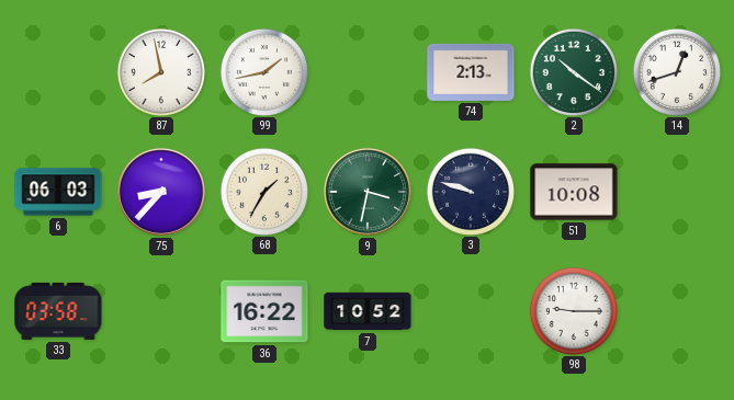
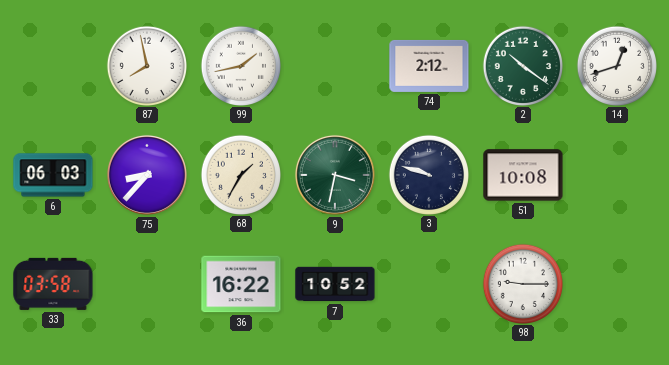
74: 2:13 -> 2:12
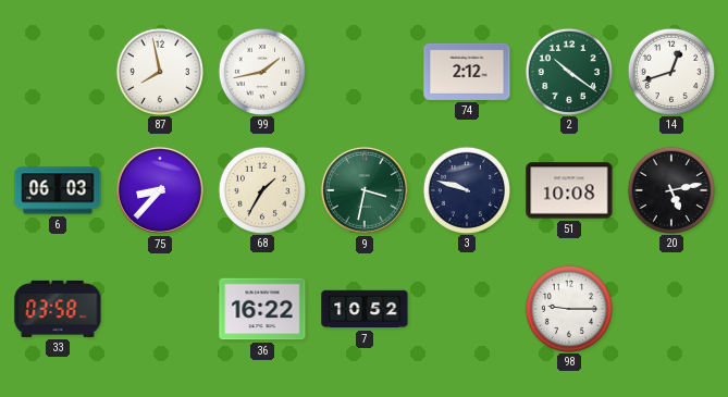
20: none -> 5:13
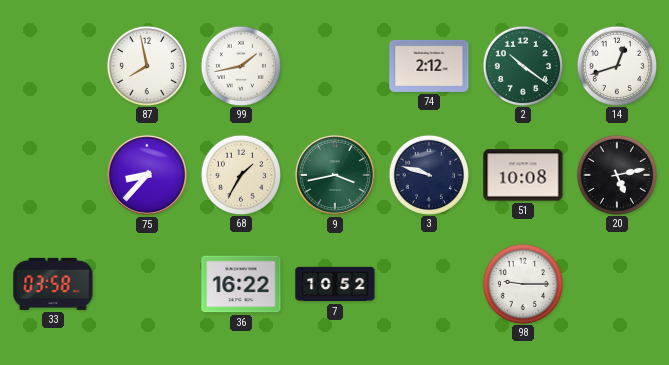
6: 06:03 -> none
9: 3:32 -> 3:43
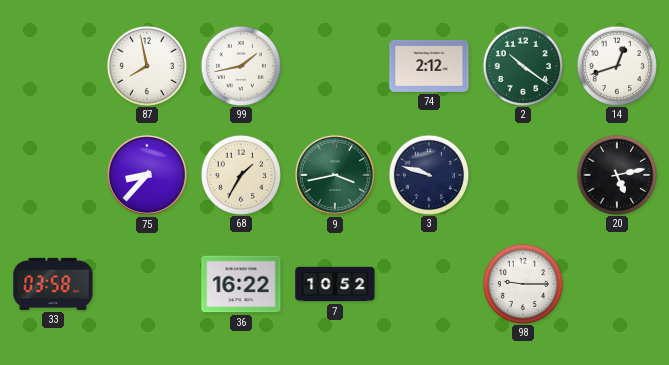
51: 10:08 -> none
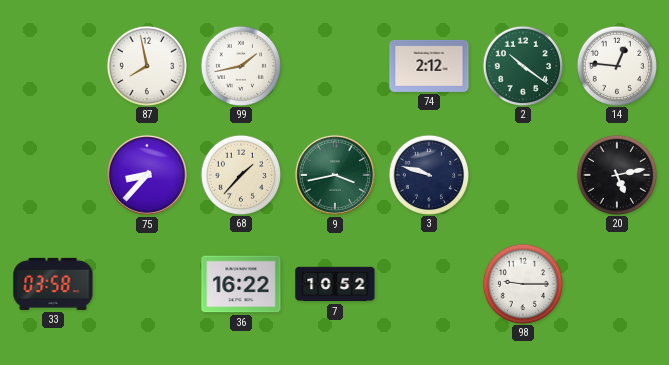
14: 12:42 -> 12:46
68: 1:35 -> 1:37
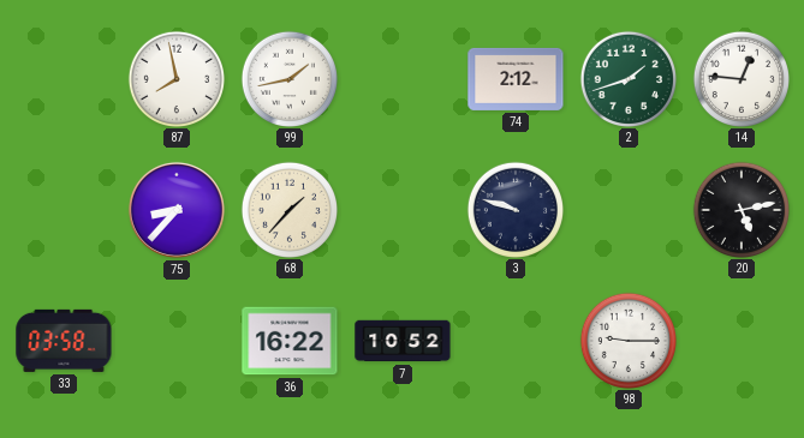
2: 10:21 -> 1:42
9: 3:43 -> none
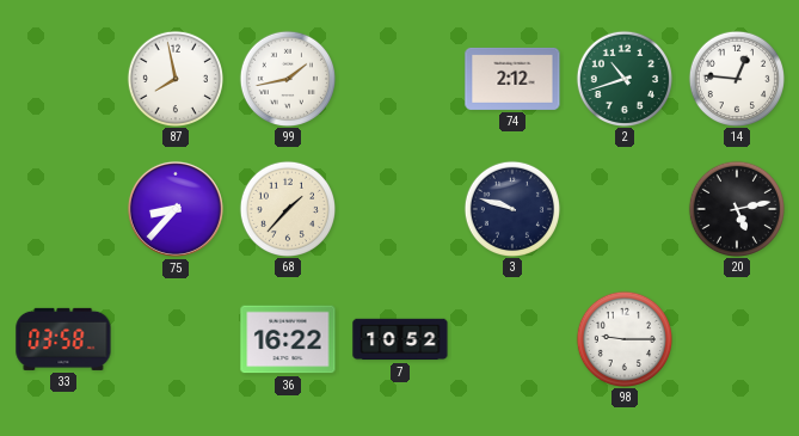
2: 1:42 -> 10:42
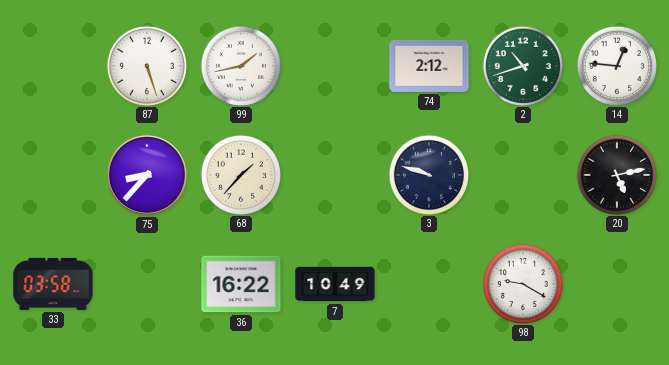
87: 7:58 -> 5:27
7: 10:52 -> 10:49
98: 9:15 -> 9:20
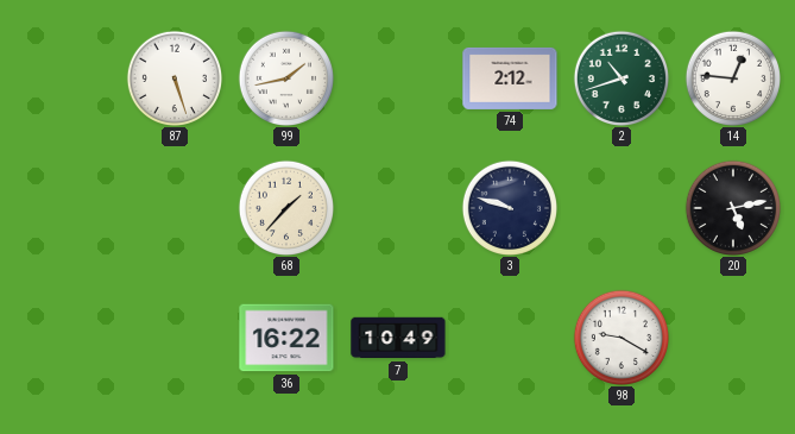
75: 8:37 -> none
33: 03:58 -> none
